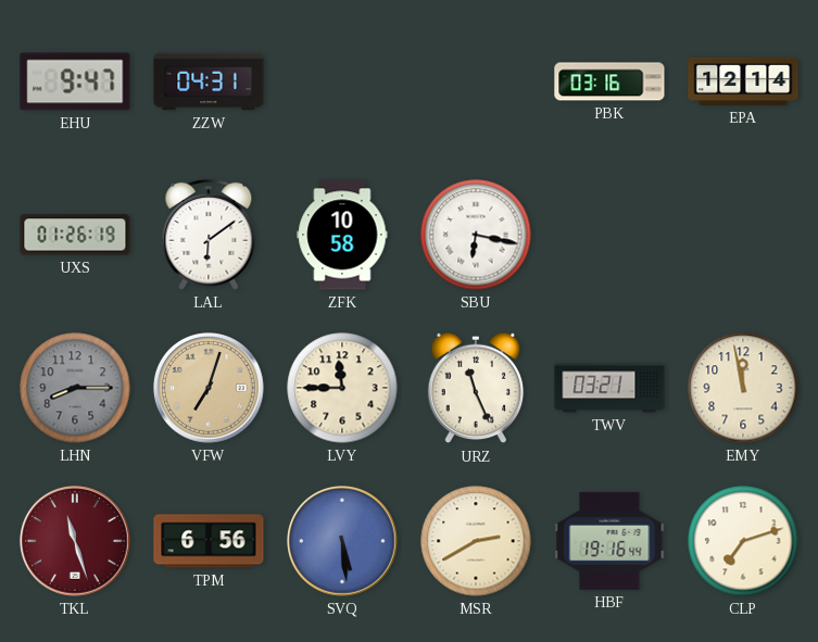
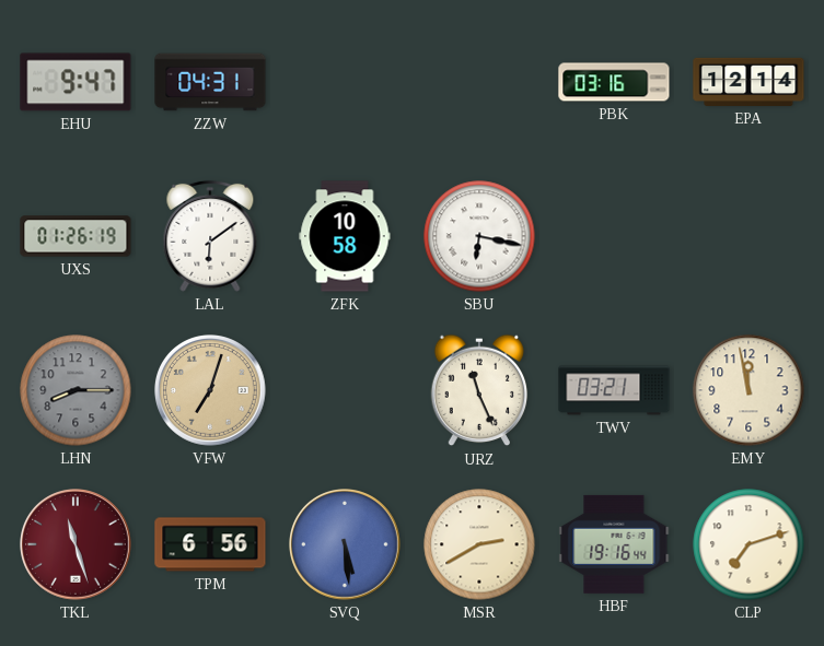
LVY: 11:45 -> none
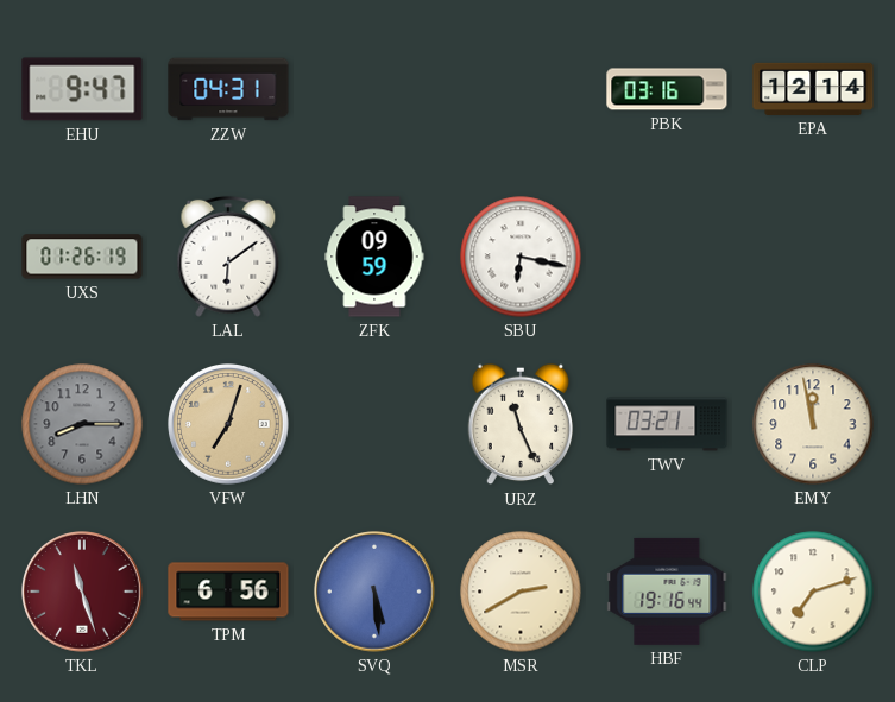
ZFK: 10:58 -> 09:59
